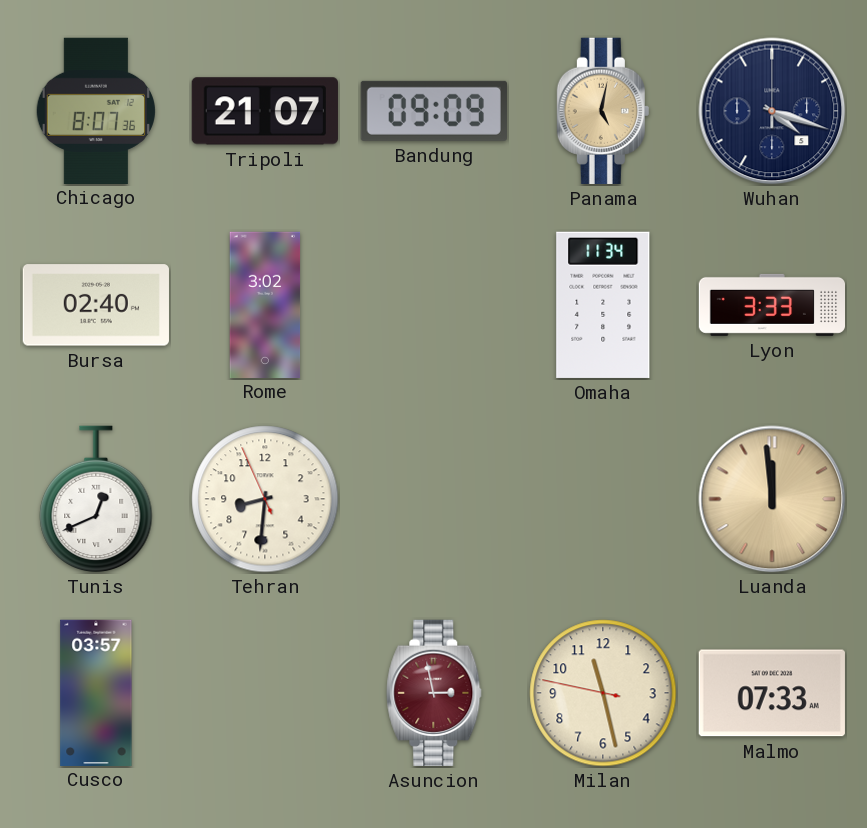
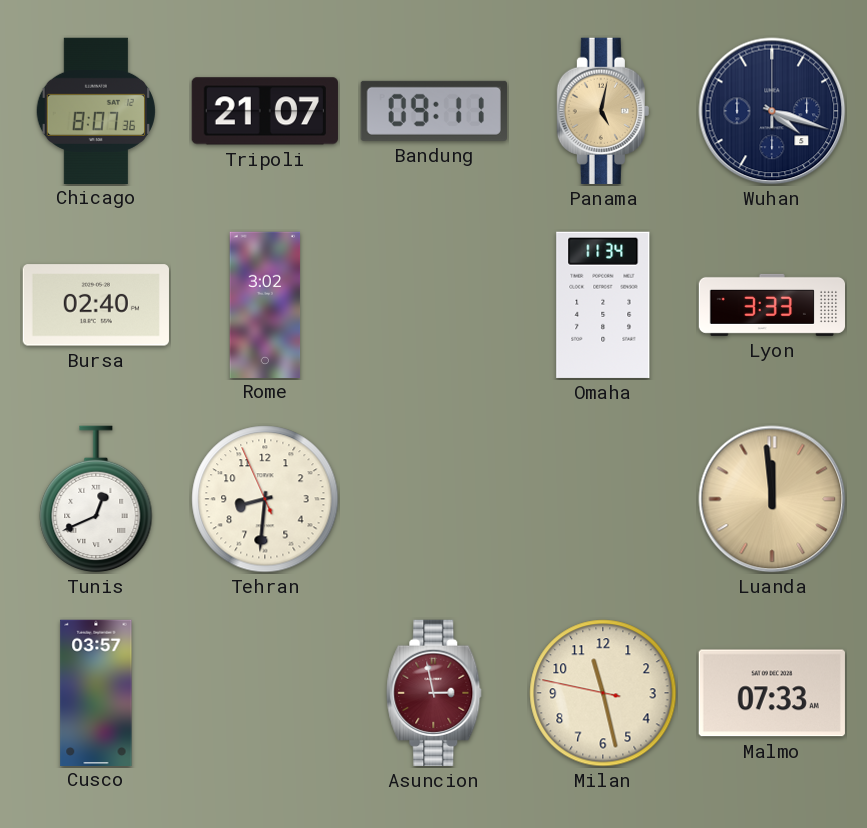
Bandung: 09:09 -> 09:11
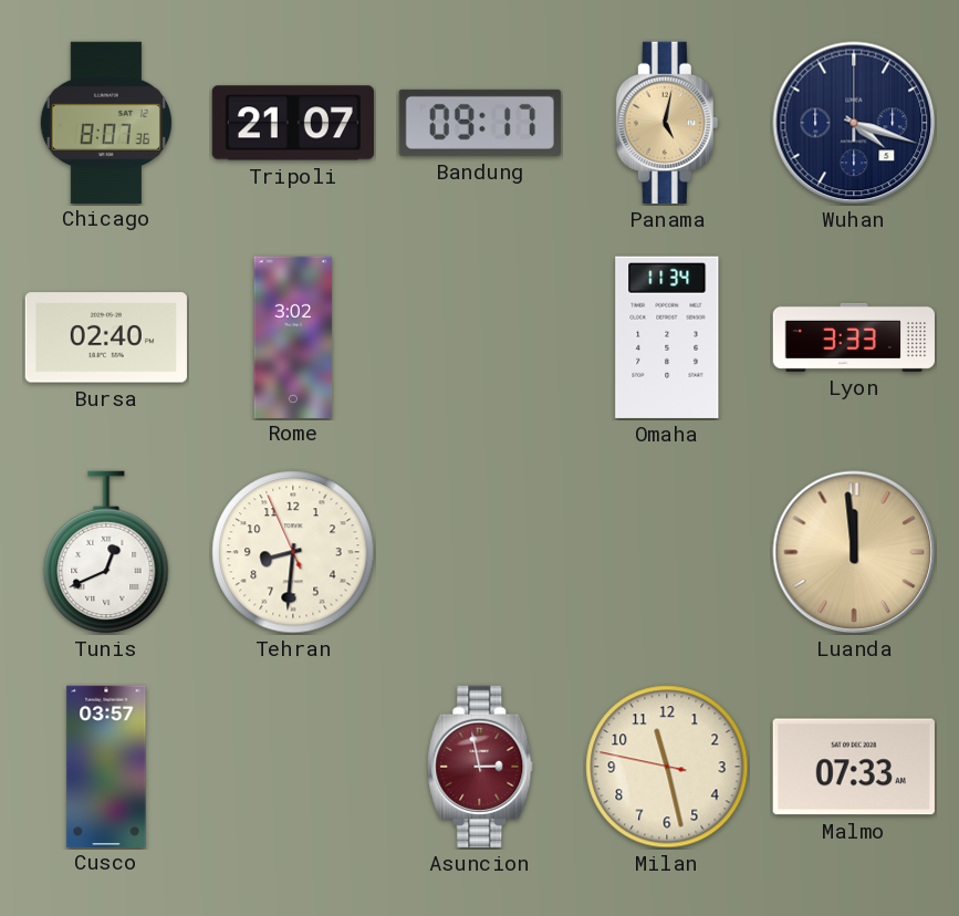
Bandung: 09:11 -> 09:17
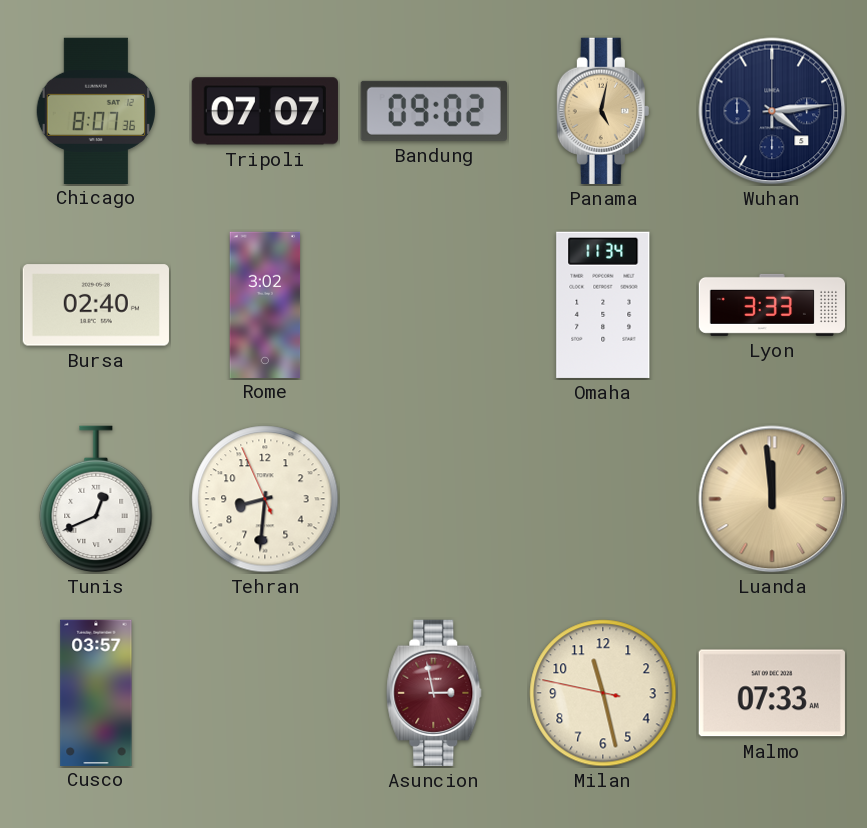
Tripoli: 21:07 -> 07:07
Bandung: 09:17 -> 09:02
Wuhan: 4:18 -> 4:14
